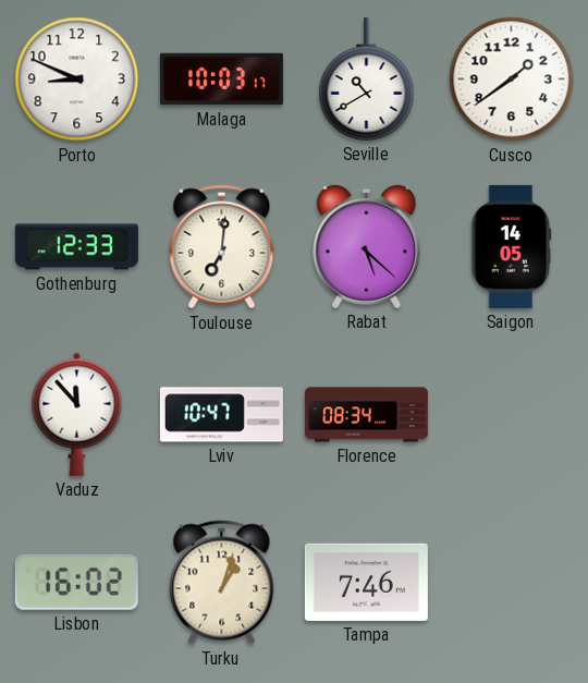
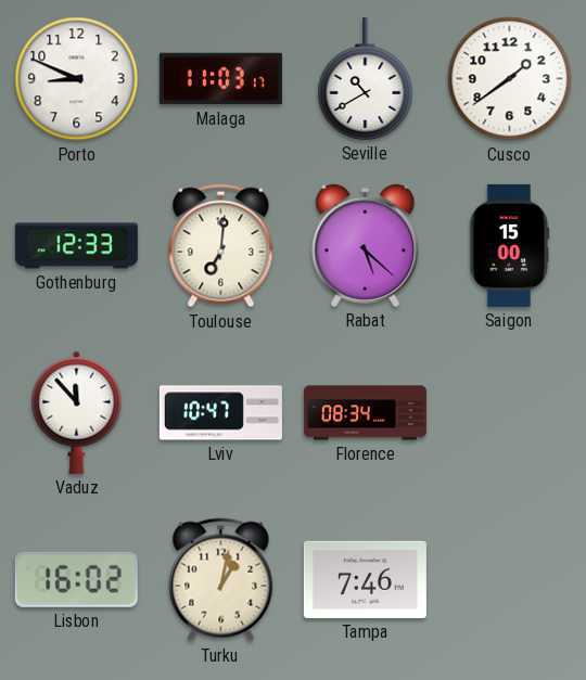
Malaga: 10:03 -> 11:03
Saigon: 14:05 -> 15:00
Turku: 1:03 -> 1:02
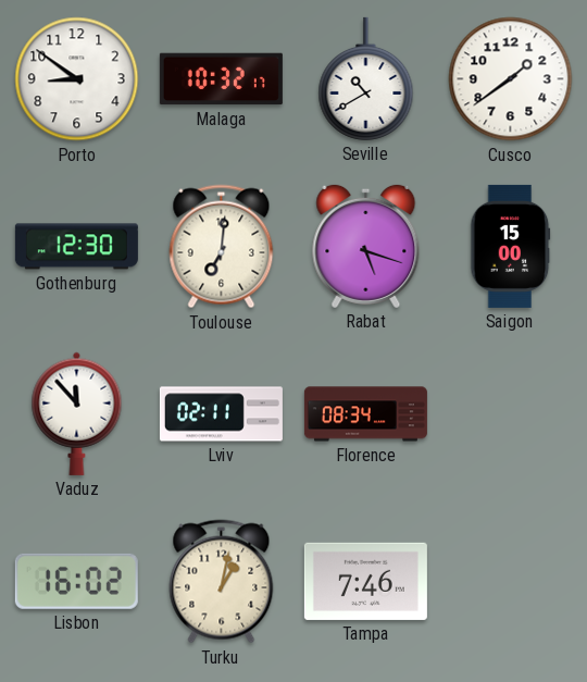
Porto: 8:49 -> 8:51
Malaga: 11:03 -> 10:32
Gothenburg: 12:33 -> 12:30
Rabat: 5:22 -> 5:18
Lviv: 10:47 -> 02:11
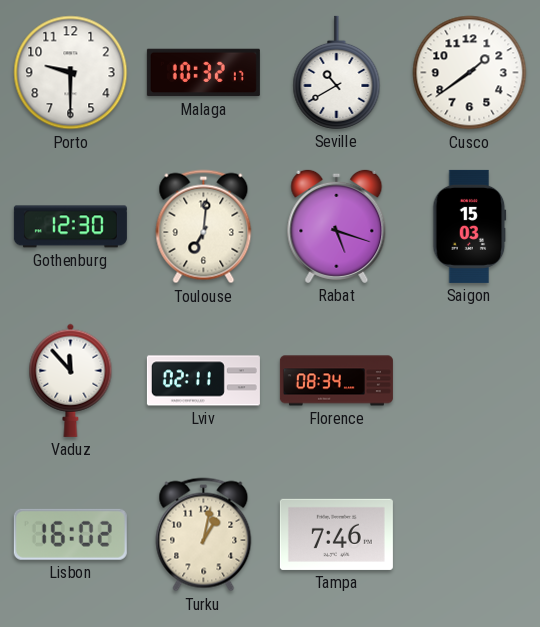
Porto: 8:51 -> 9:30
Saigon: 15:00 -> 15:03
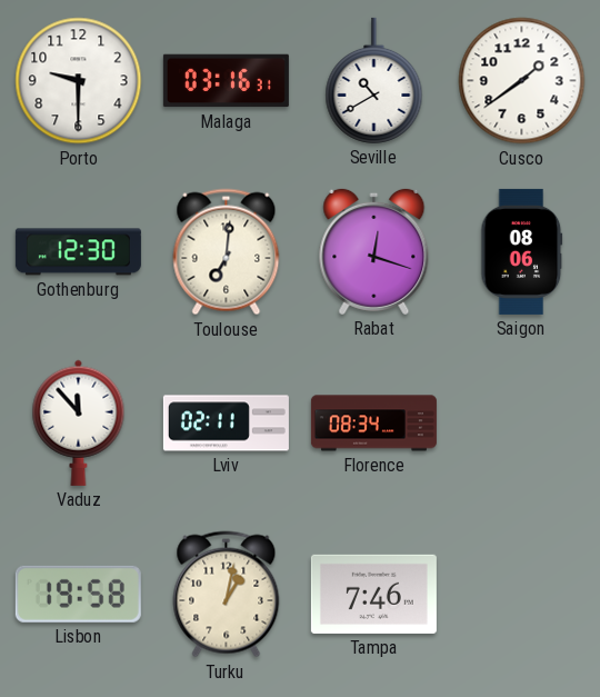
Malaga: 10:32 -> 03:16
Rabat: 5:18 -> 12:18
Saigon: 15:03 -> 08:06
Lisbon: 16:02 -> 19:58
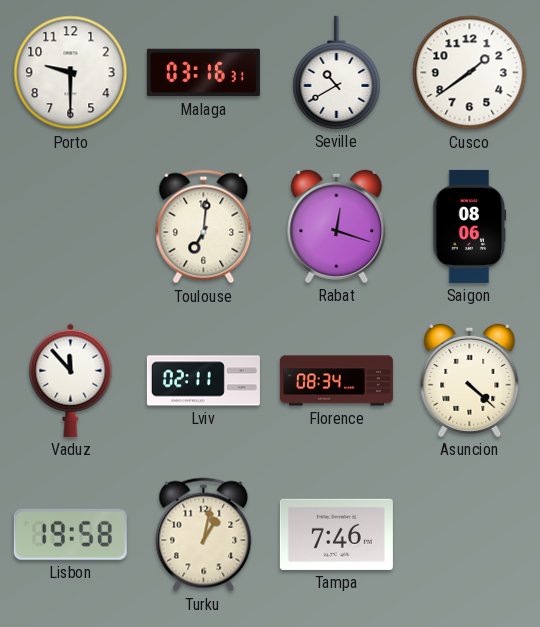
Gothenburg: 12:30 -> none
Asuncion: none -> 4:22
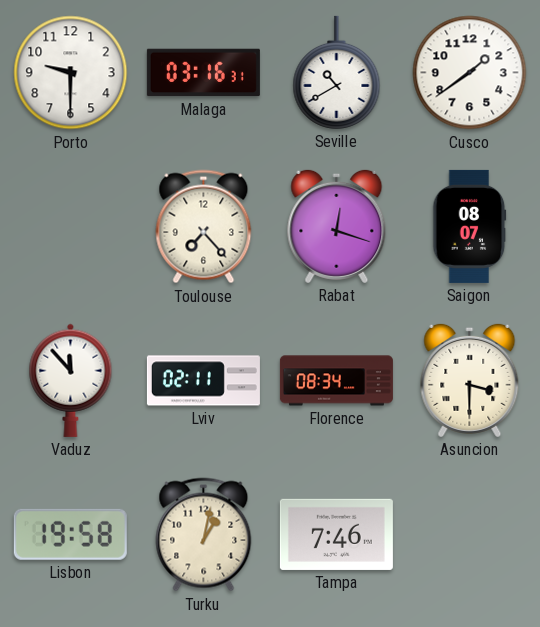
Toulouse: 7:01 -> 7:23
Saigon: 08:06 -> 08:07
Asuncion: 4:22 -> 3:30
